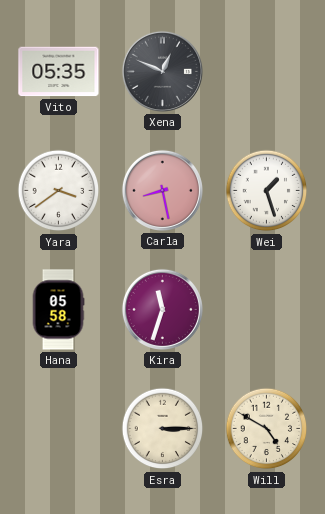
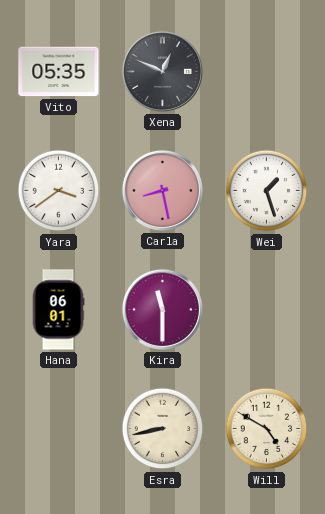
Hana: 05:58 -> 06:01
Kira: 11:33 -> 11:30
Esra: 3:15 -> 8:43
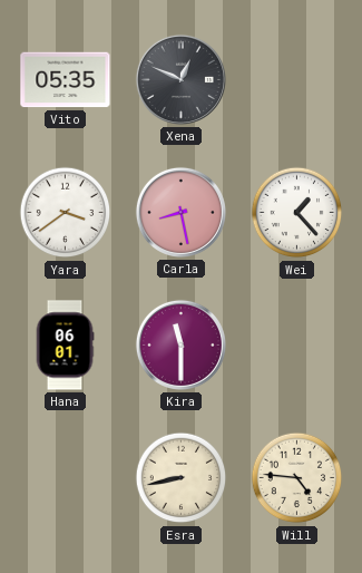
Wei: 1:27 -> 1:23
Will: 4:50 -> 4:46
